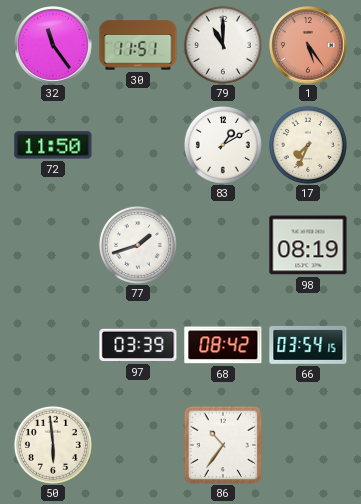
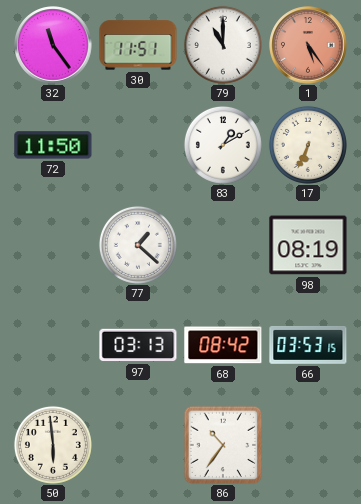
17: 7:34 -> 6:34
77: 1:42 -> 1:22
97: 03:39 -> 03:13
66: 03:54 -> 03:53
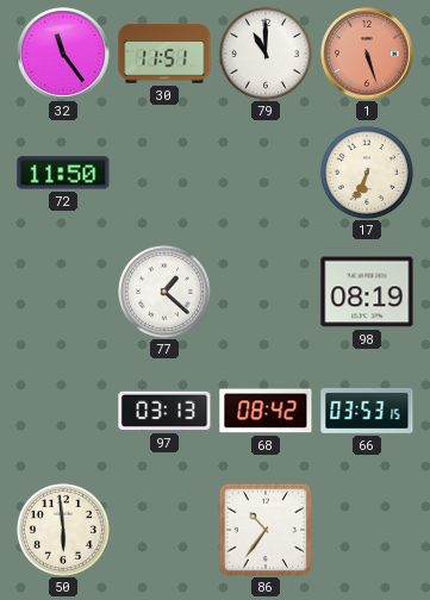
1: 5:24 -> 5:27
83: 1:10 -> none
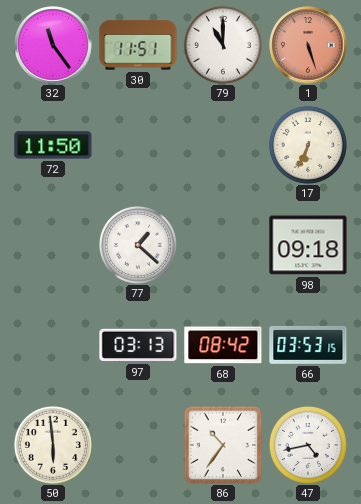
98: 08:19 -> 09:18
47: none -> 4:43
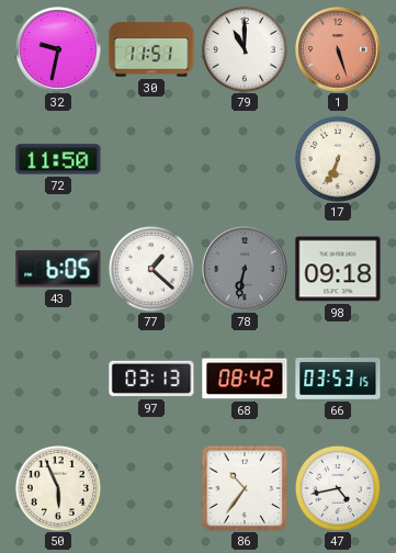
32: 11:24 -> 9:32
43: none -> 6:05
78: none -> 6:32
50: 5:59 -> 5:56
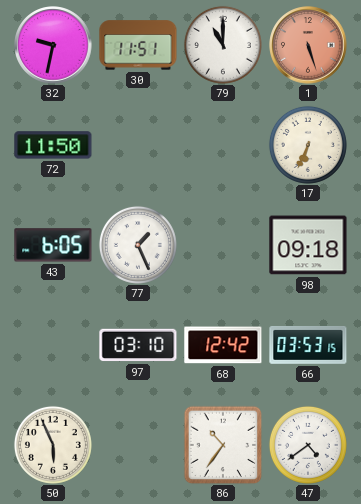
77: 1:22 -> 1:26
78: 6:32 -> none
97: 03:13 -> 03:10
68: 08:42 -> 12:42
47: 4:43 -> 4:39
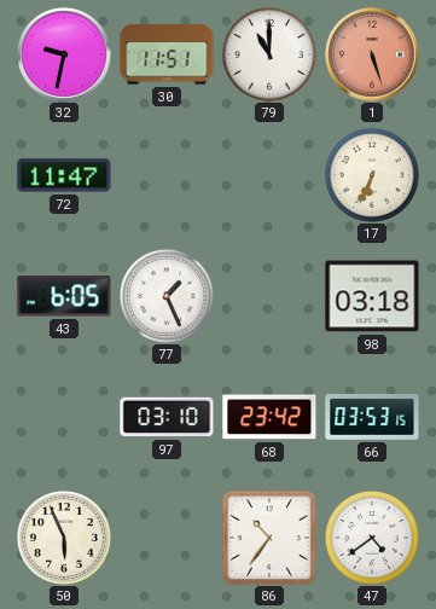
72: 11:50 -> 11:47
98: 09:18 -> 03:18
68: 12:42 -> 23:42
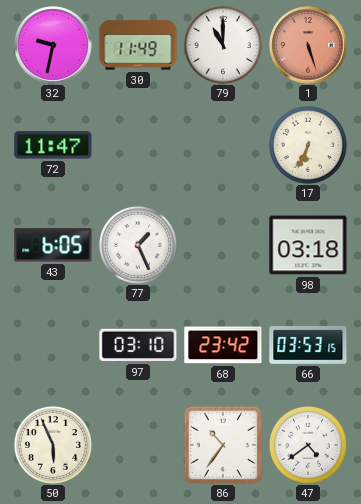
30: 11:51 -> 11:49
